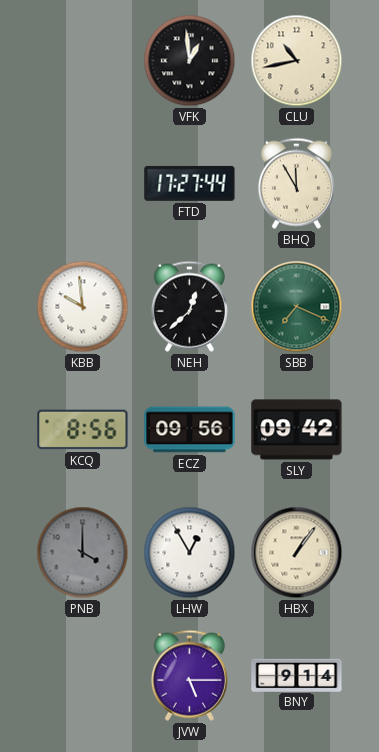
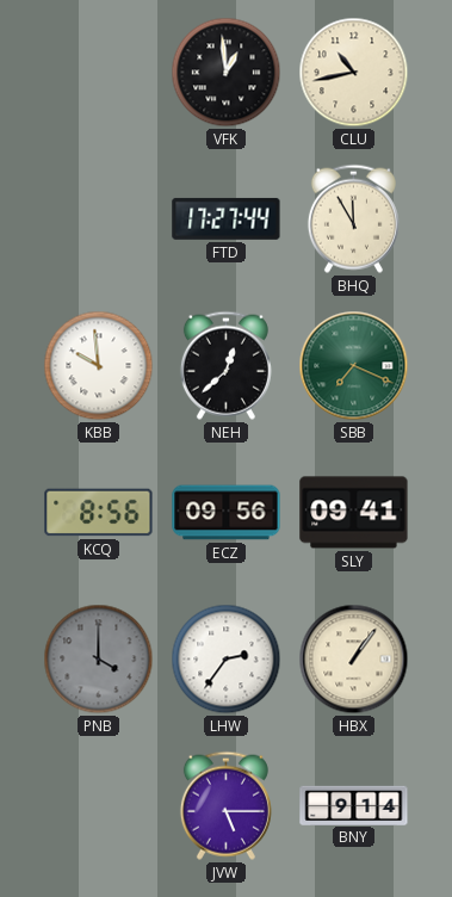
SLY: 09:42 -> 09:41
LHW: 12:55 -> 2:36
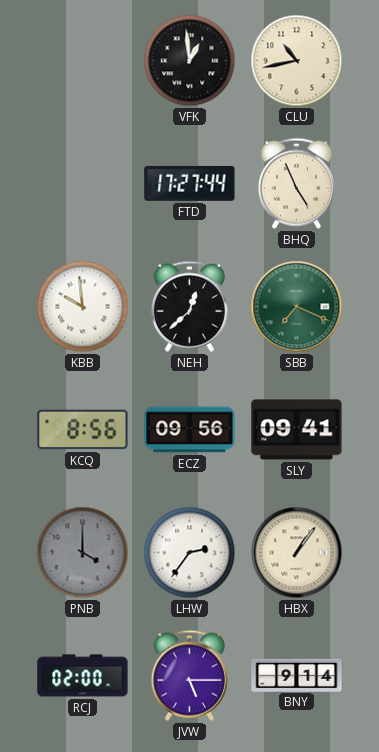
BHQ: 11:55 -> 4:56
RCJ: none -> 02:00
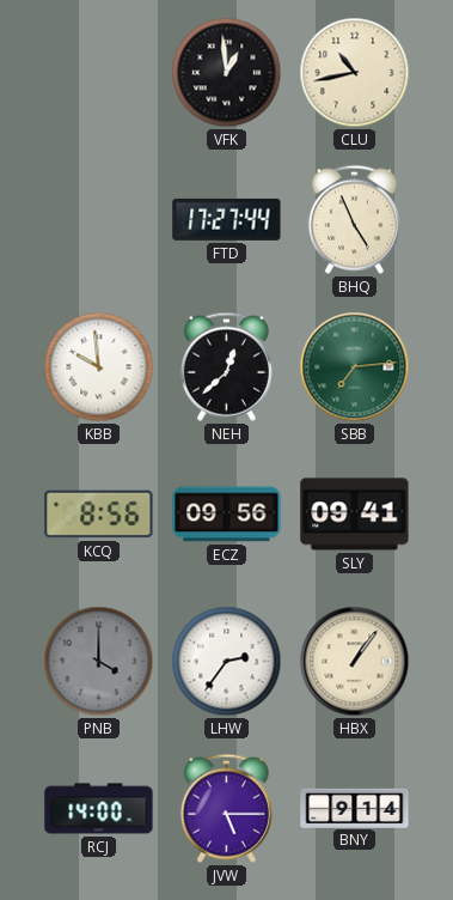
SBB: 7:19 -> 7:14
RCJ: 02:00 -> 14:00
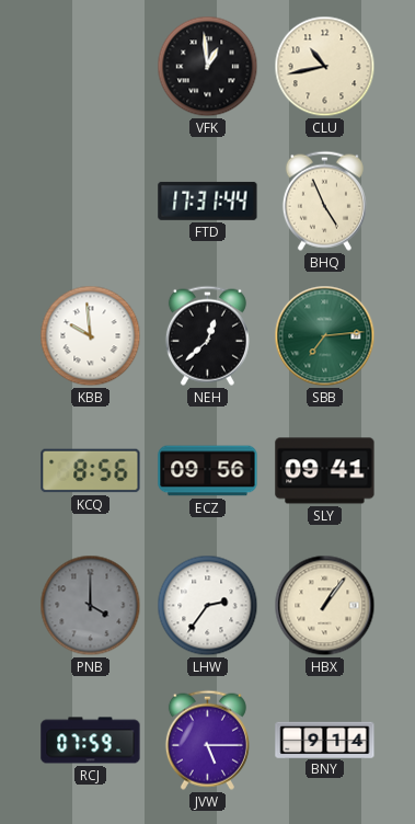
FTD: 17:27 -> 17:31
RCJ: 14:00 -> 07:59
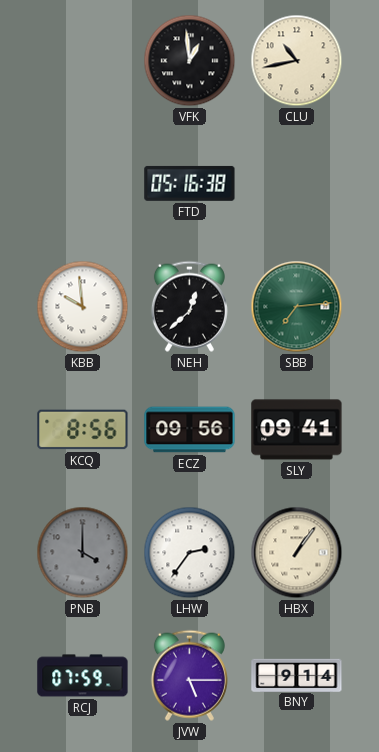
FTD: 17:31 -> 05:16
BHQ: 4:56 -> none
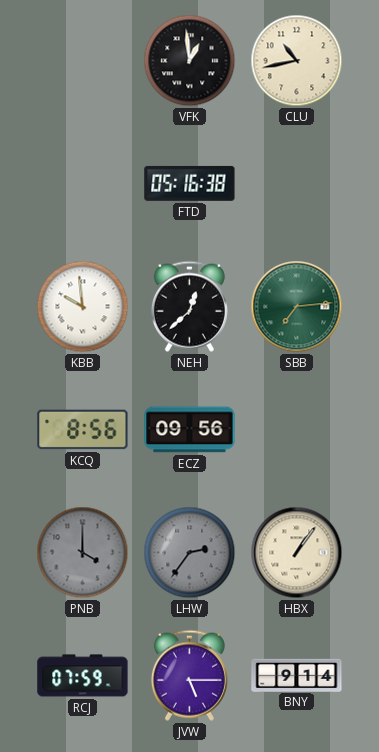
SLY: 09:41 -> none
LHW dial: white -> grey
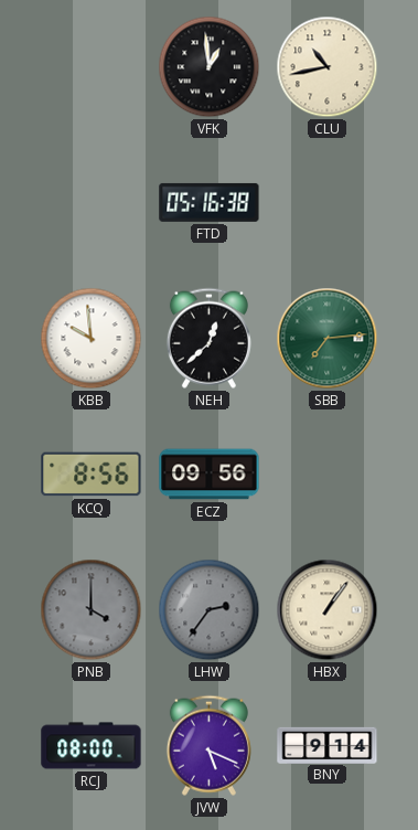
RCJ: 07:59 -> 08:00
JVW: 5:15 -> 5:19
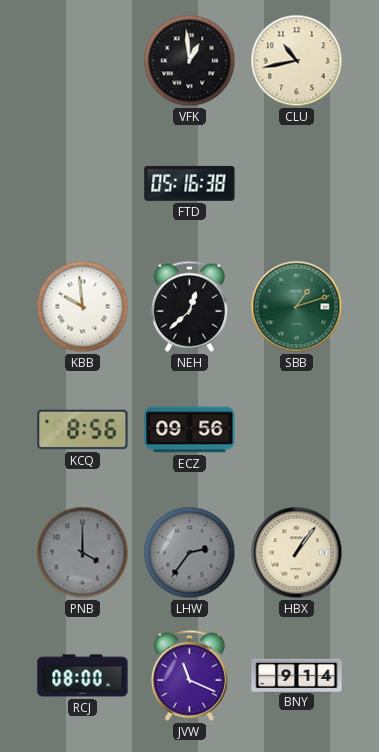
SBB: 7:14 -> 1:12
JVW: 5:19 -> 11:19
